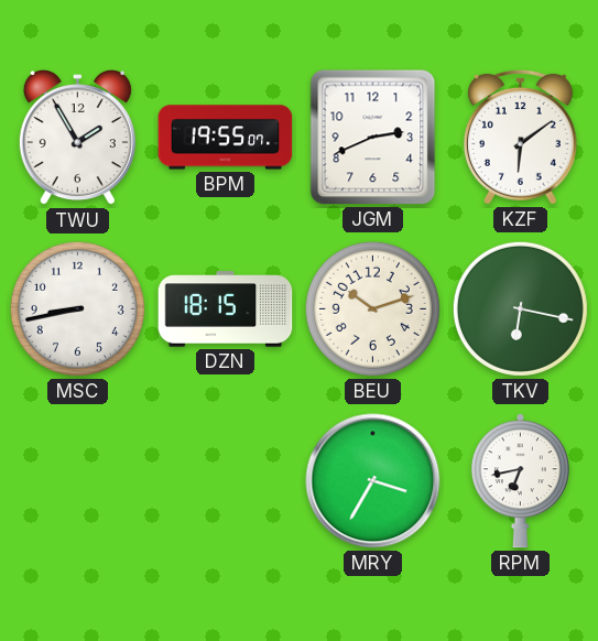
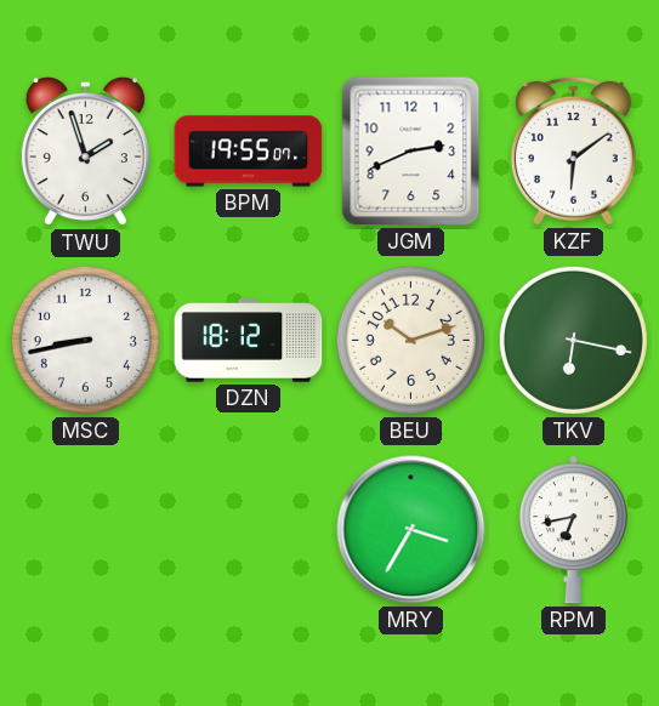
TWU: 1:55 -> 1:57
DZN: 18:15 -> 18:12
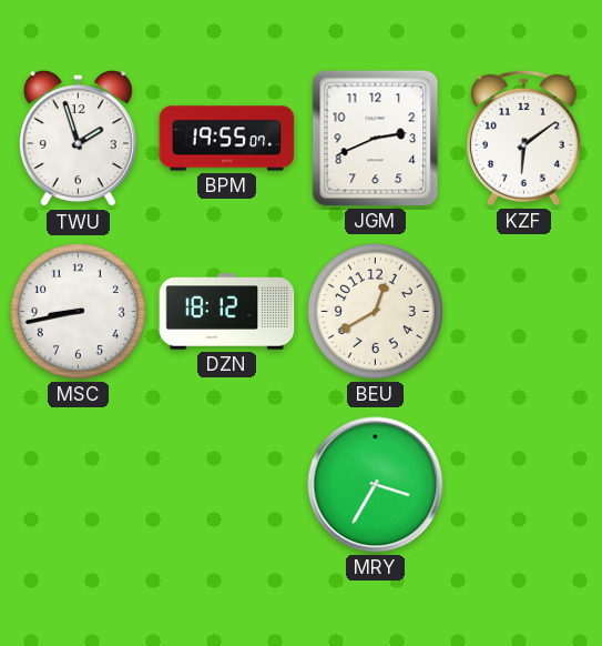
BEU: 10:12 -> 12:40
TKV: 6:17 -> none
RPM: 6:43 -> none
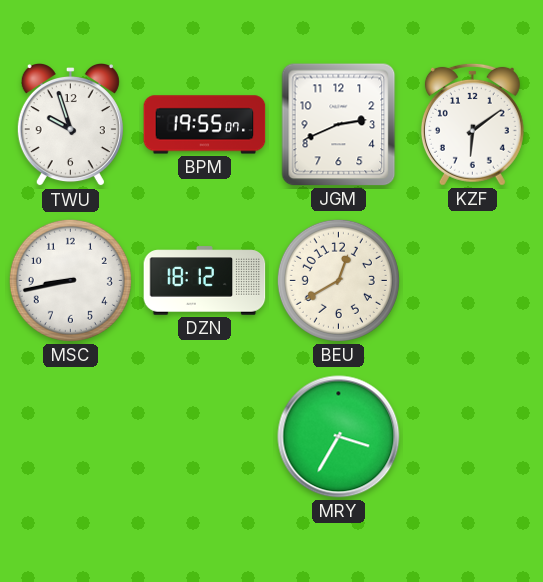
TWU: 1:57 -> 9:57
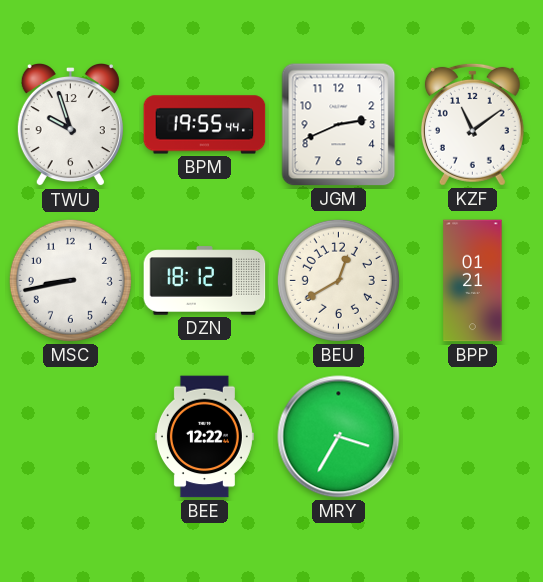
BPM: 19:55:07 -> 19:55:44
KZF: 6:09 -> 11:09
BPP: none -> 01:21
BEE: none -> 12:22
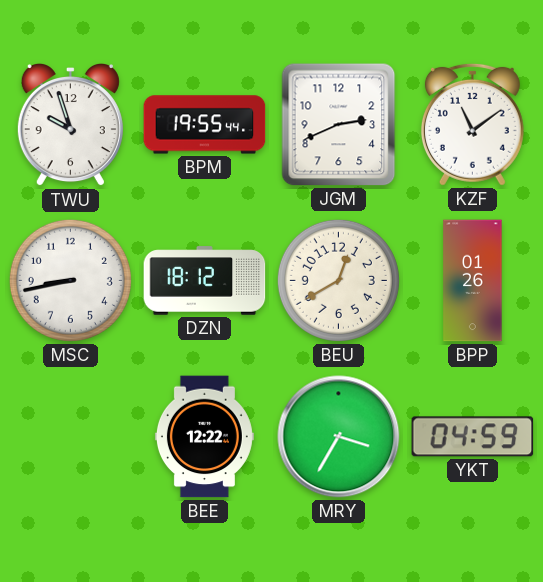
BPP: 01:21 -> 01:26
YKT: none -> 04:59
